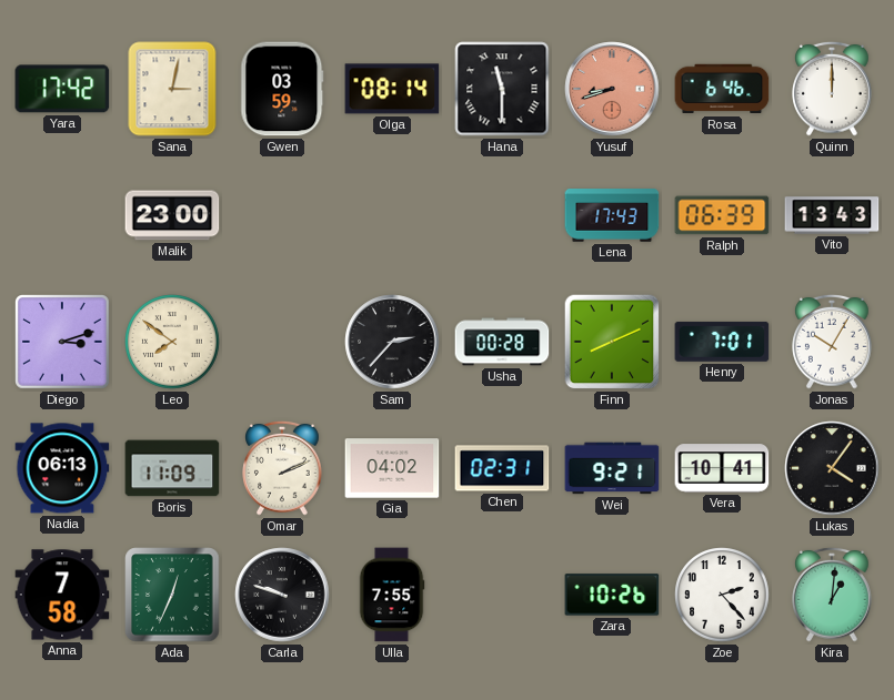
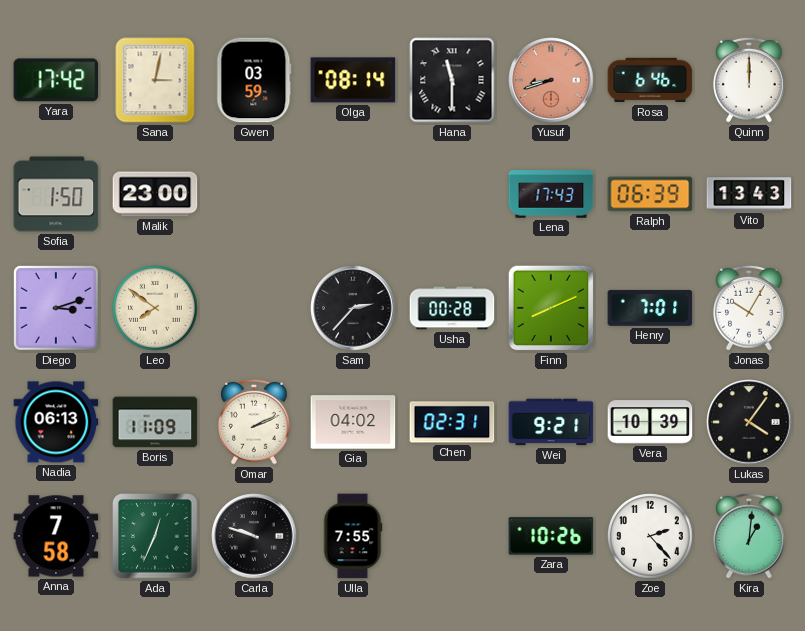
Sofia: none -> 1:50
Vera: 10:41 -> 10:39
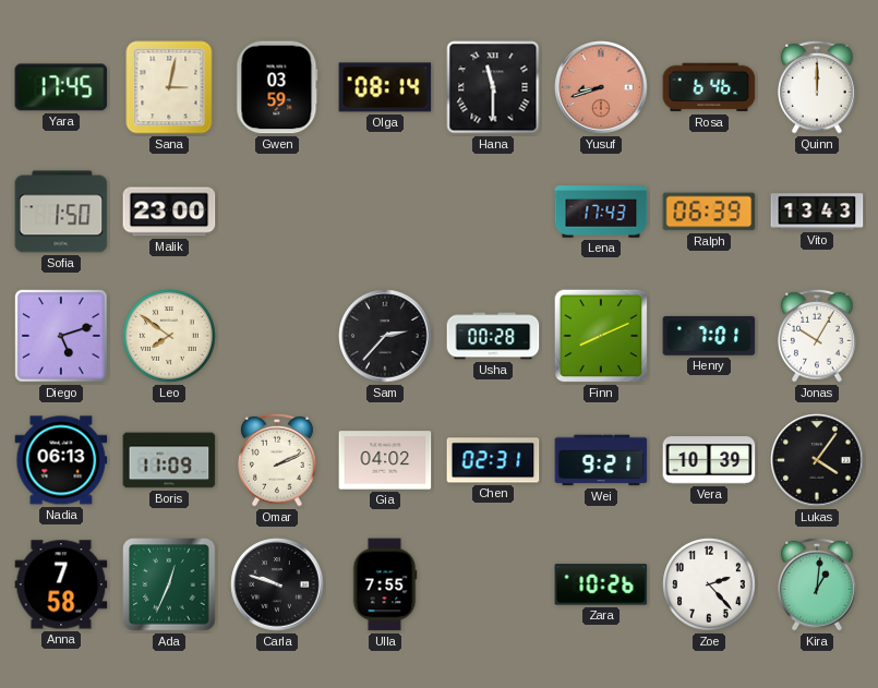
Yara: 17:42 -> 17:45
Diego: 3:12 -> 5:12
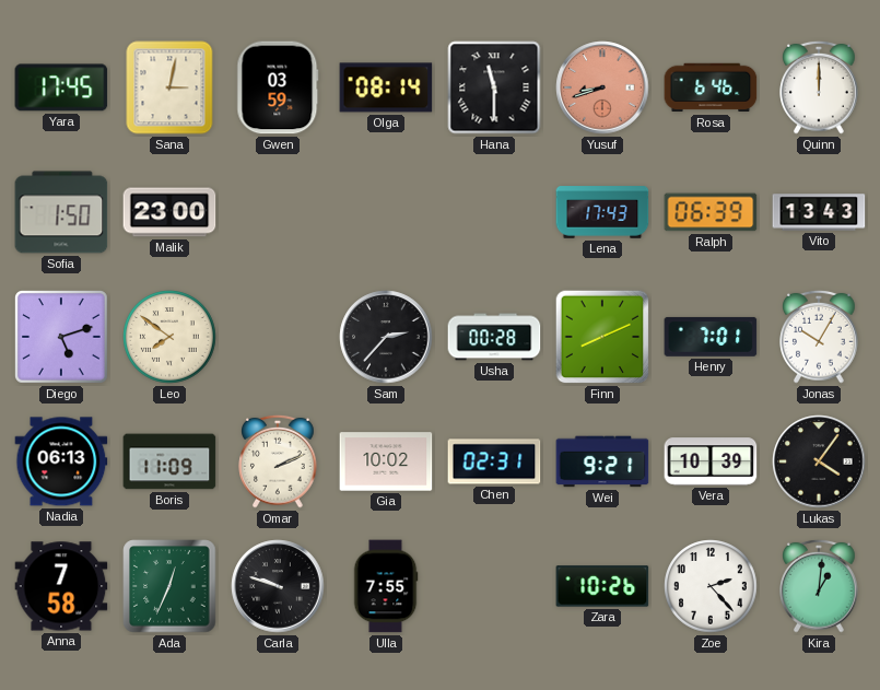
Gia: 04:02 -> 10:02
